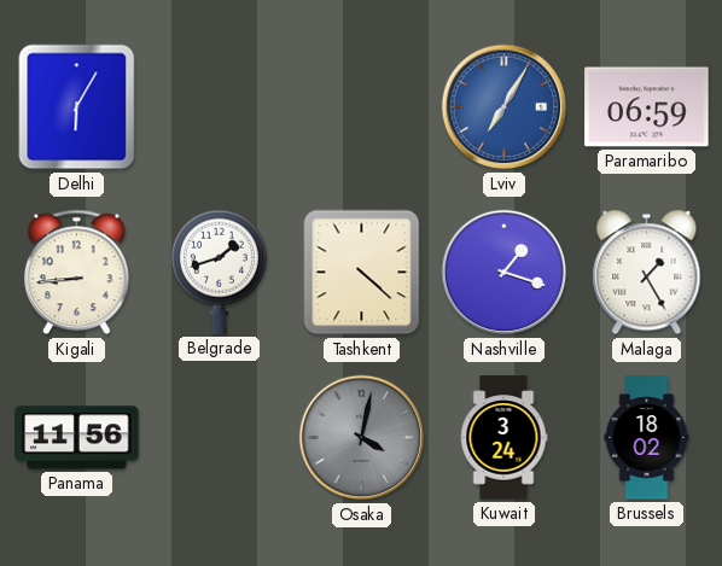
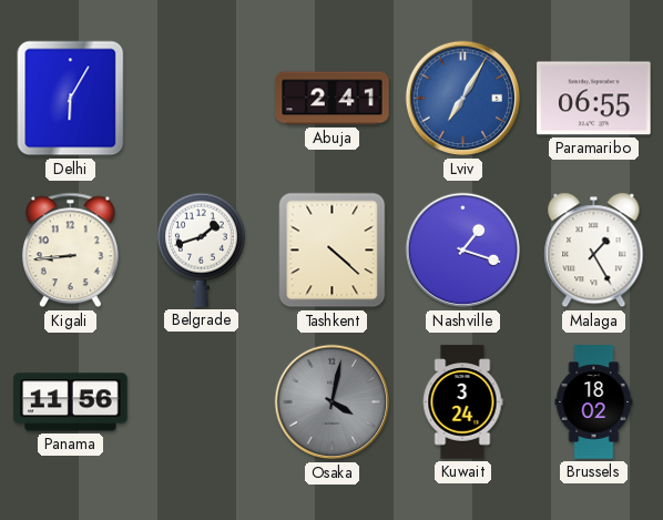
Abuja: none -> 2:41
Paramaribo: 06:59 -> 06:55
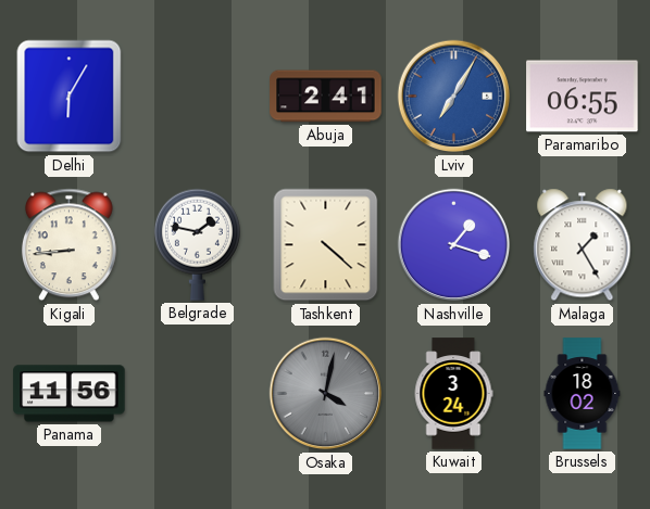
Belgrade: 1:42 -> 1:47
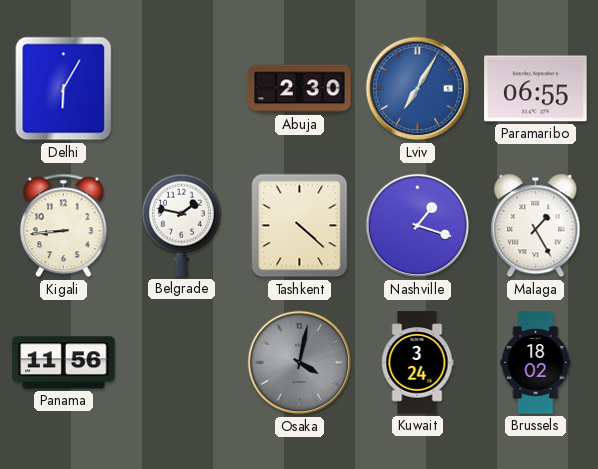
Abuja: 2:41 -> 2:30
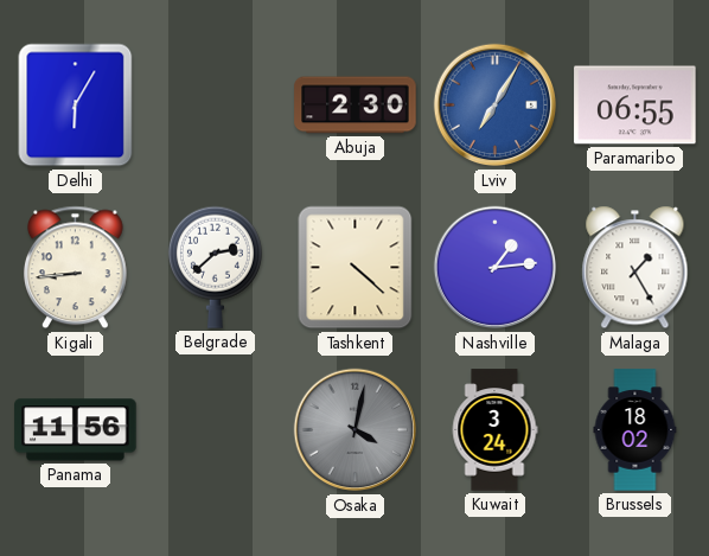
Belgrade: 1:47 -> 2:38
Nashville: 1:18 -> 1:14
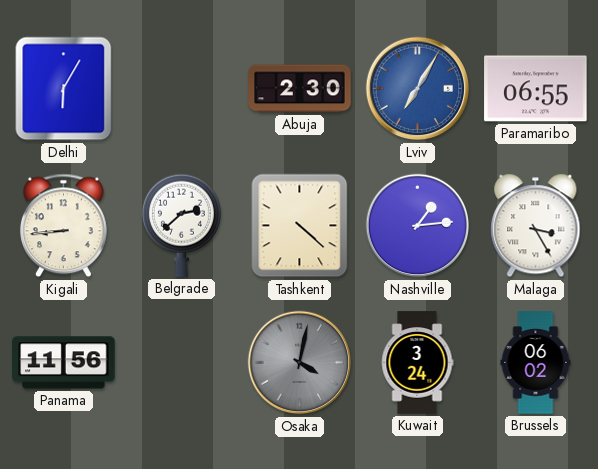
Malaga: 1:25 -> 3:25
Brussels: 18:02 -> 06:02
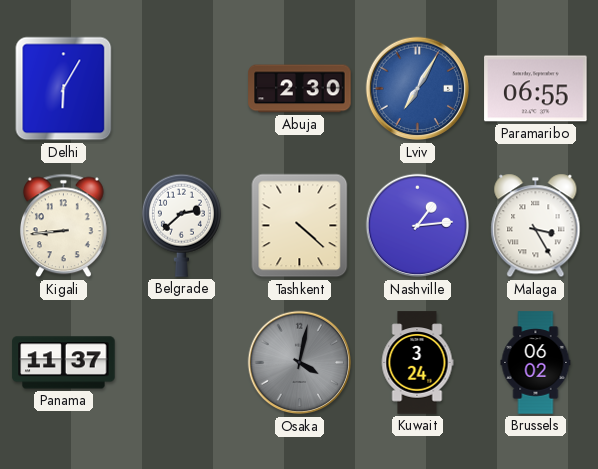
Panama: 11:56 -> 11:37
